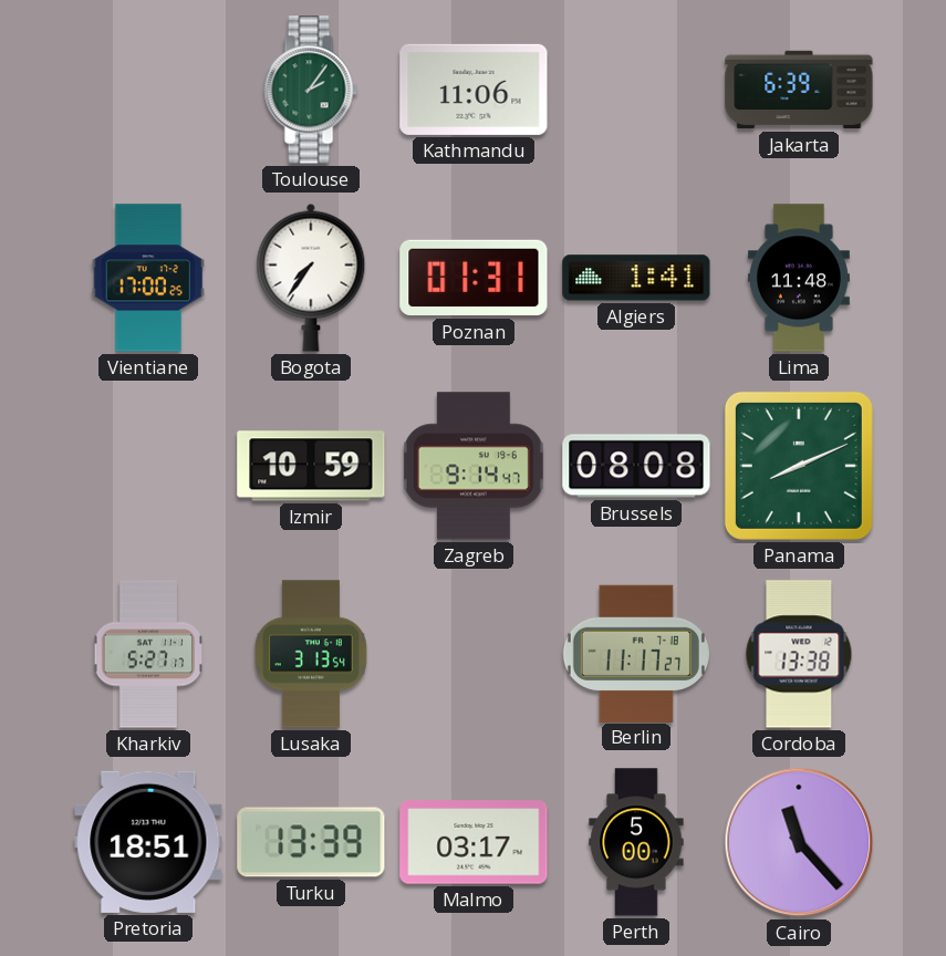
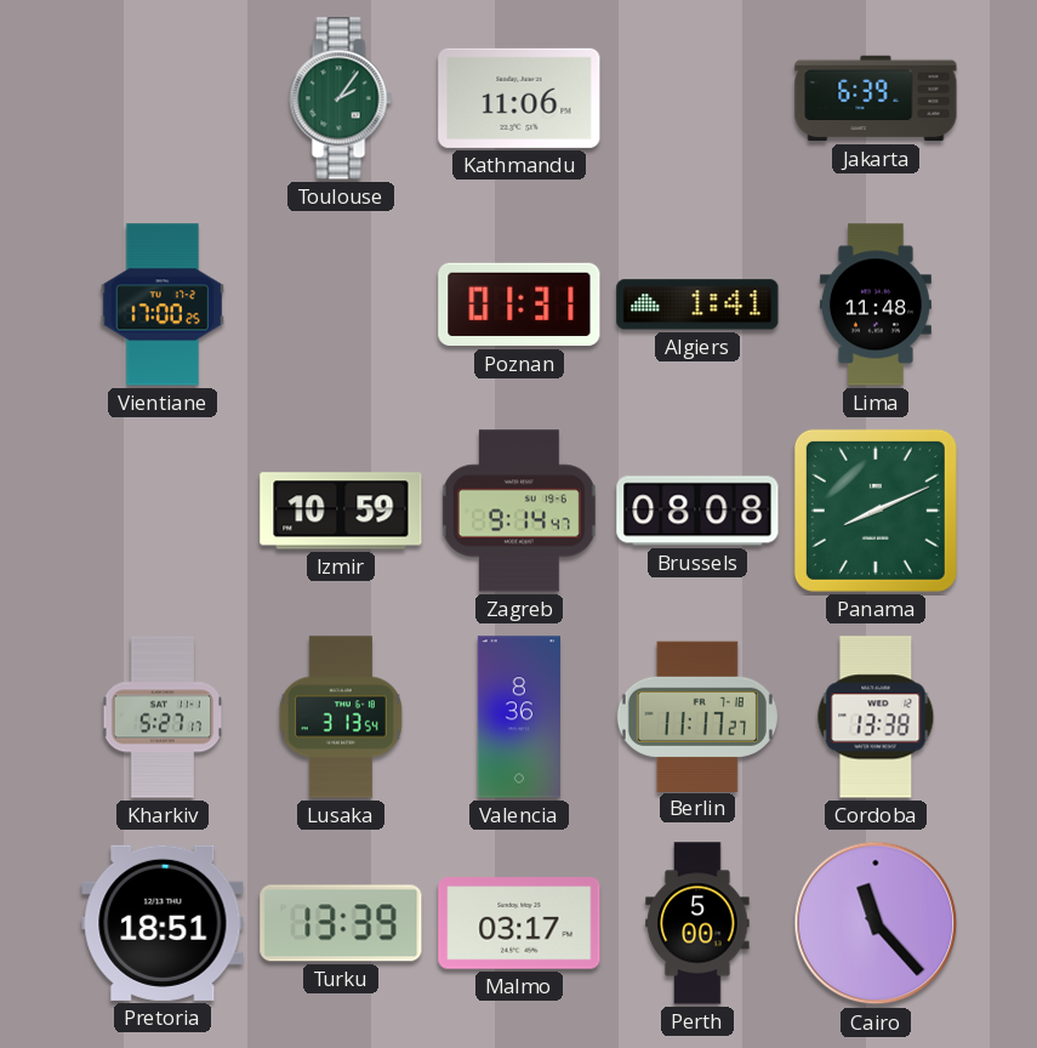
Bogota: 7:36 -> none
Valencia: none -> 8:36
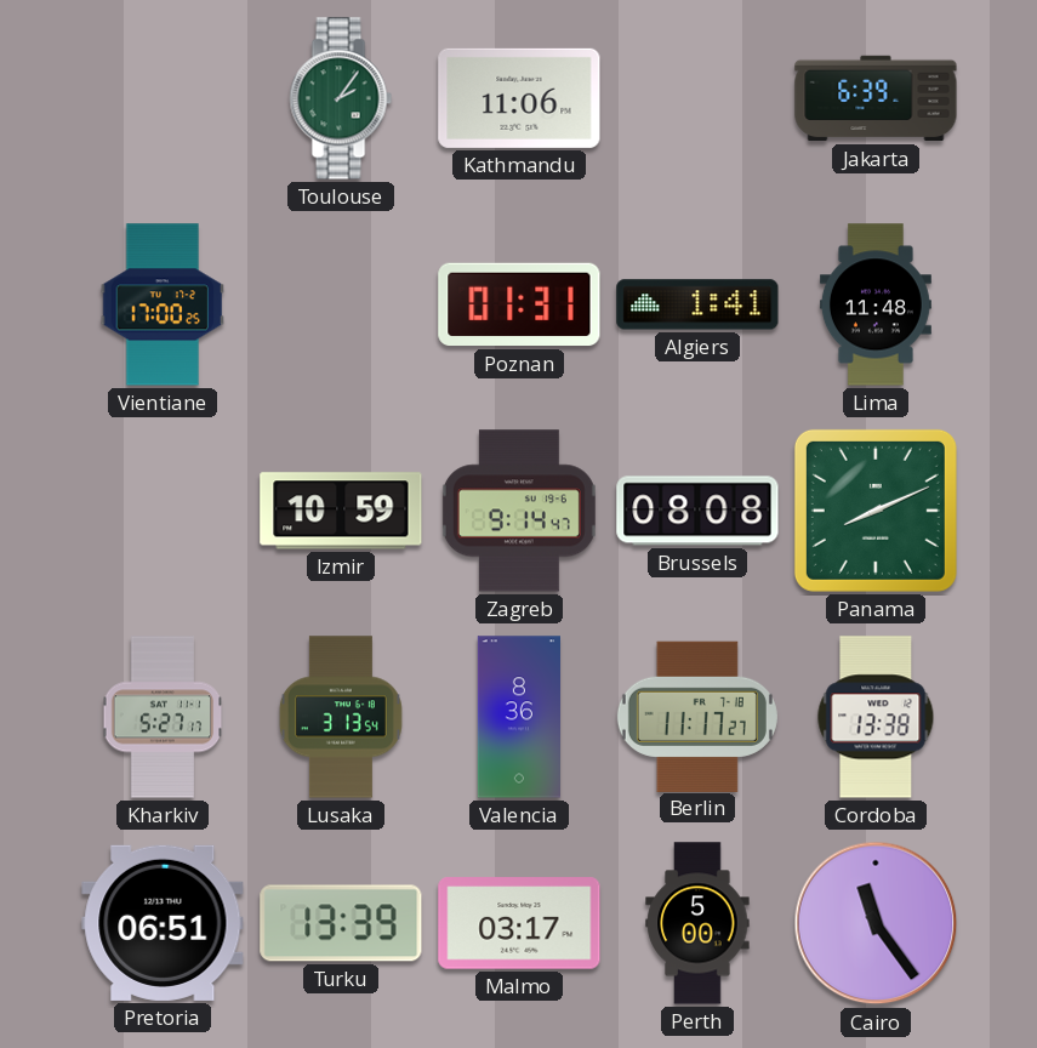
Pretoria: 18:51 -> 06:51
Cairo: 11:23 -> 11:24
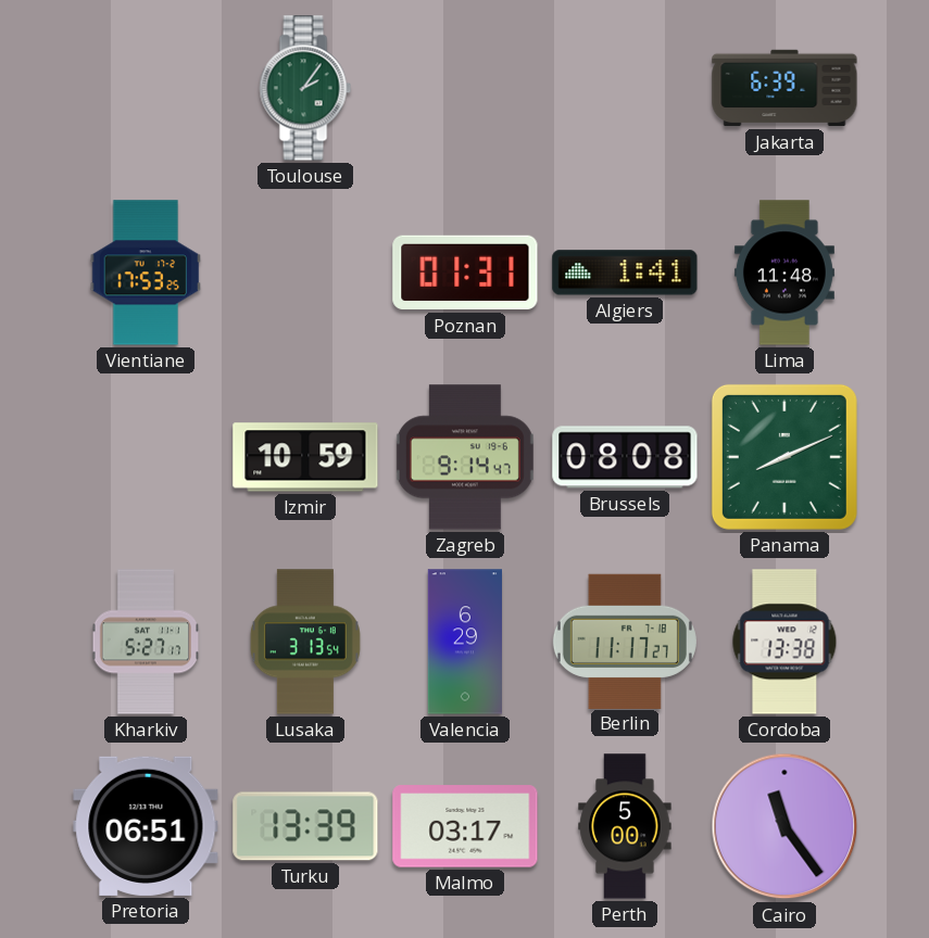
Kathmandu: 11:06 -> none
Vientiane: 17:00 -> 17:53
Valencia: 8:36 -> 6:29
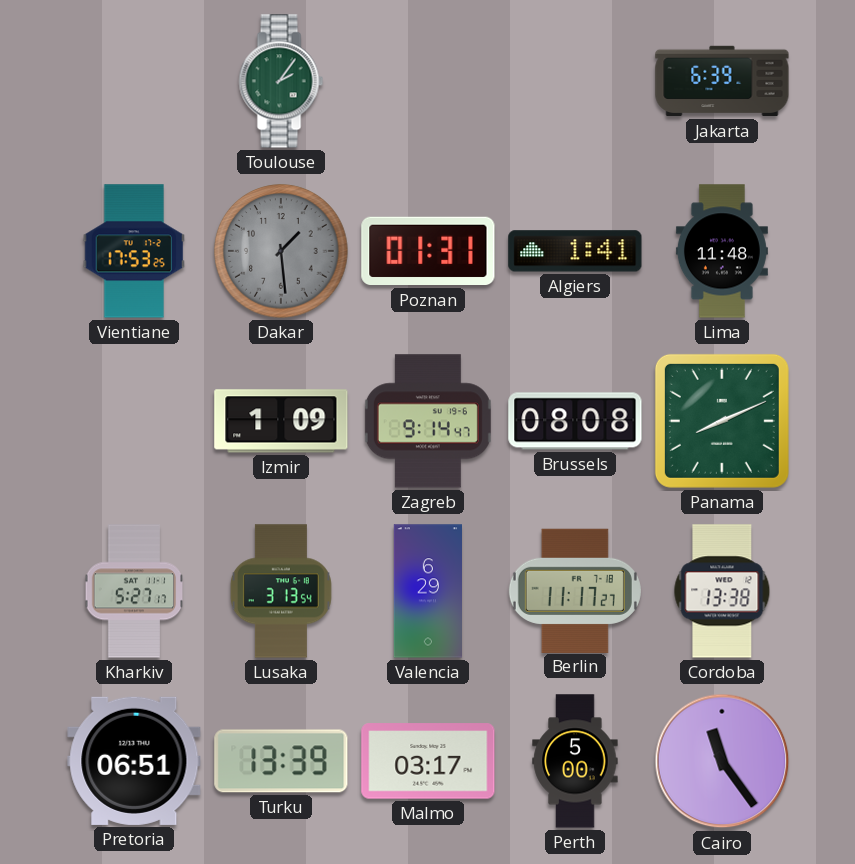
Dakar: none -> 1:29
Izmir: 10:59 -> 1:09
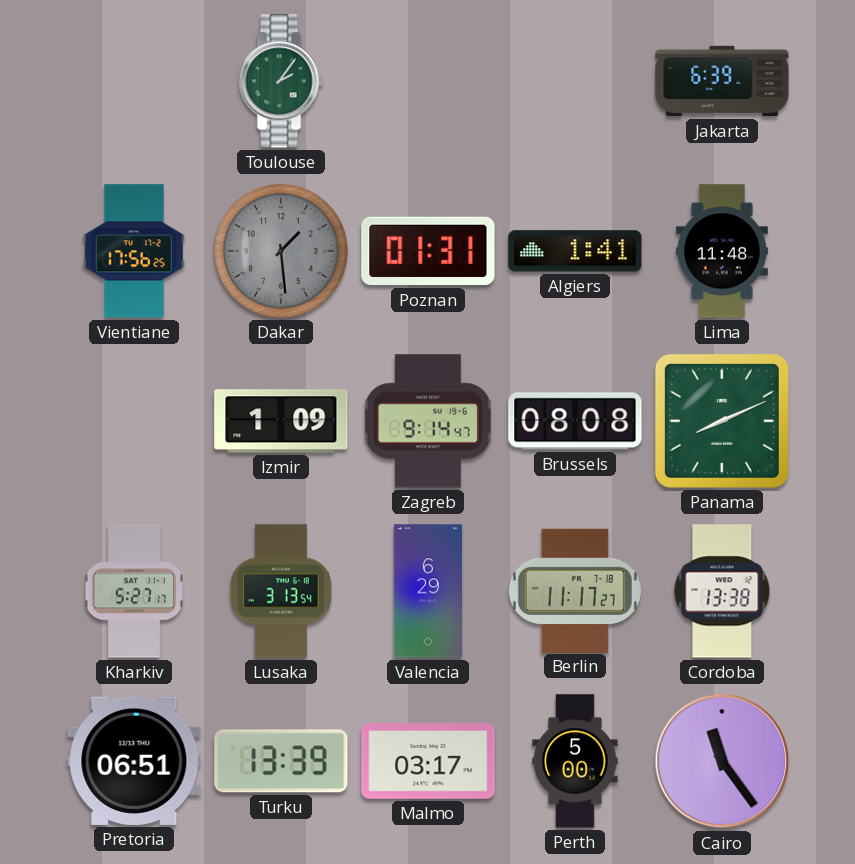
Vientiane: 17:53 -> 17:56
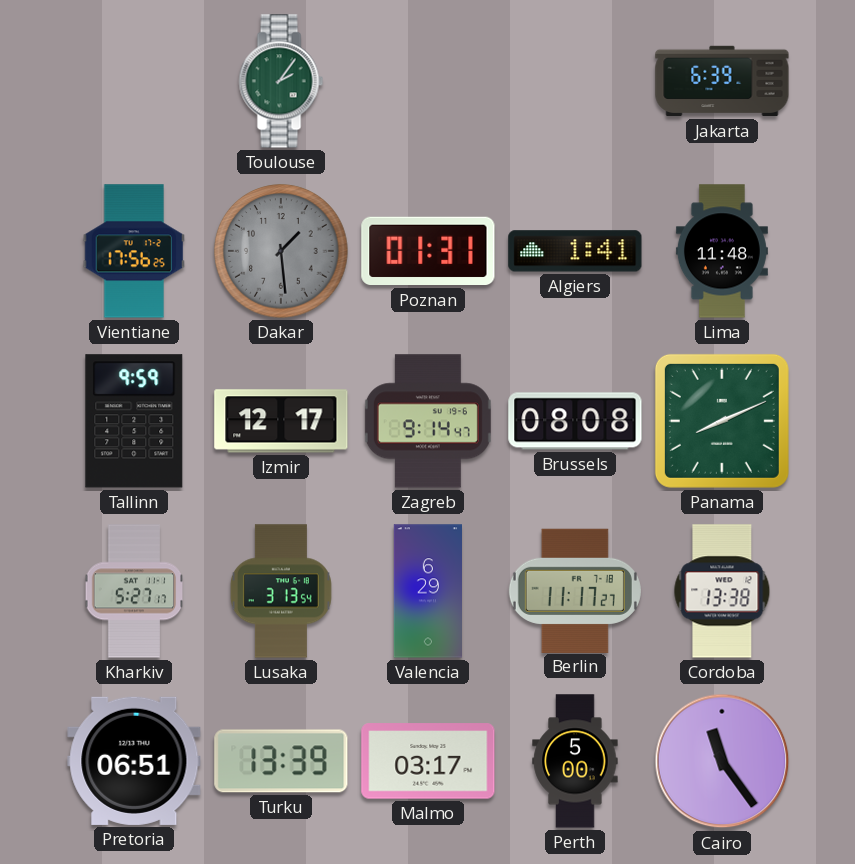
Tallinn: none -> 9:59
Izmir: 1:09 -> 12:17
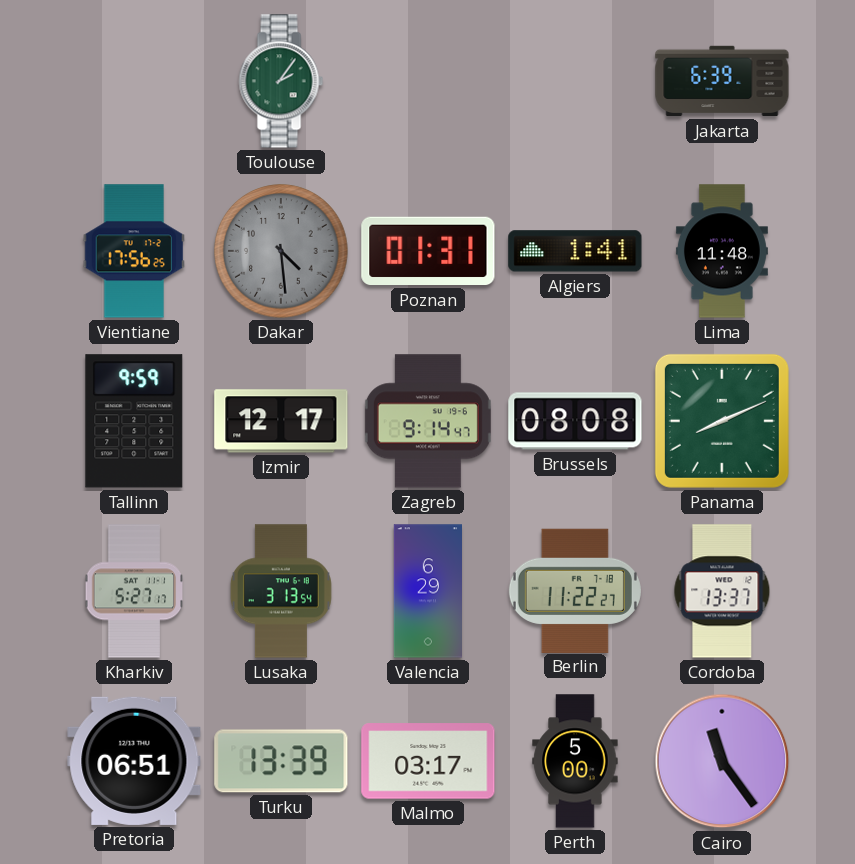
Dakar: 1:29 -> 4:29
Berlin: 11:17 -> 11:22
Cordoba: 13:38 -> 13:37
